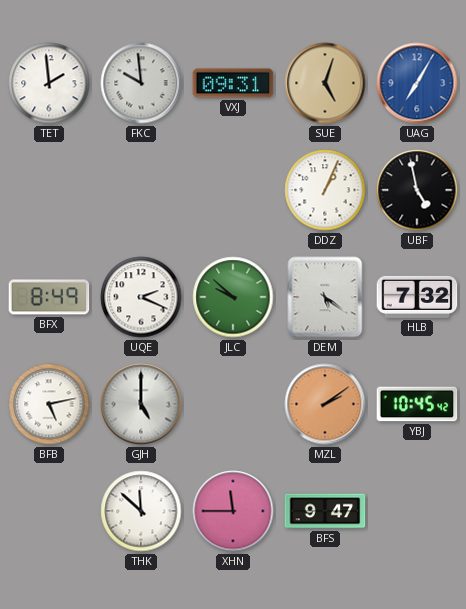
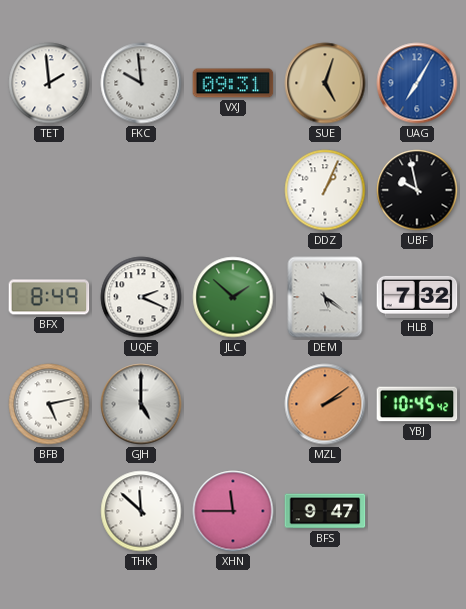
UBF: 4:58 -> 9:58
JLC: 9:52 -> 1:52
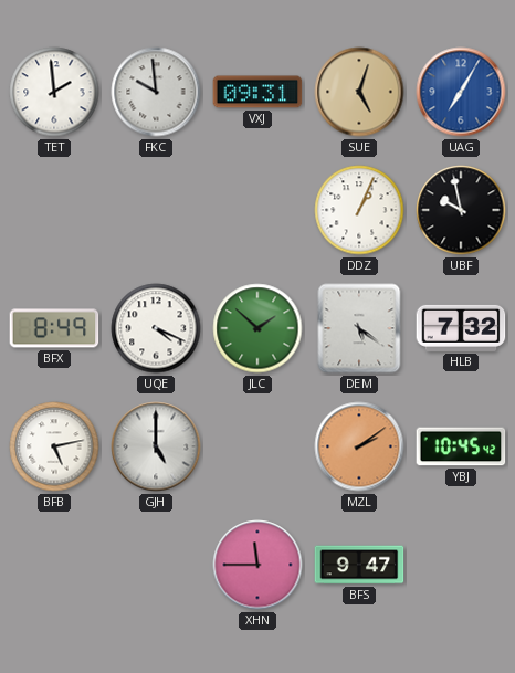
UQE: 2:19 -> 4:19
THK: 11:52 -> none
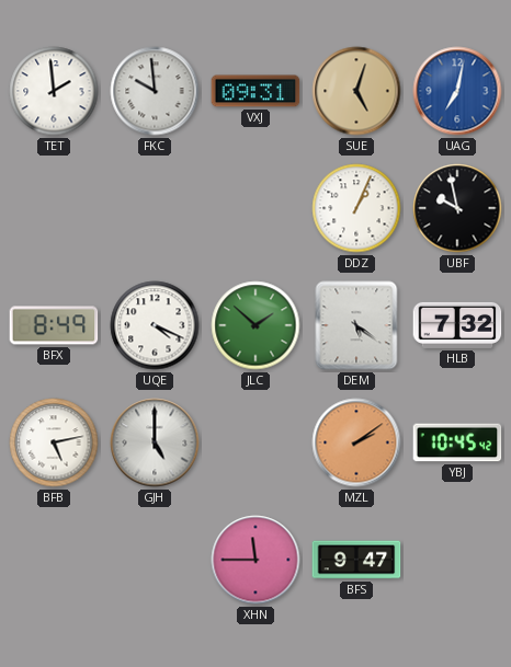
UAG: 7:05 -> 7:02
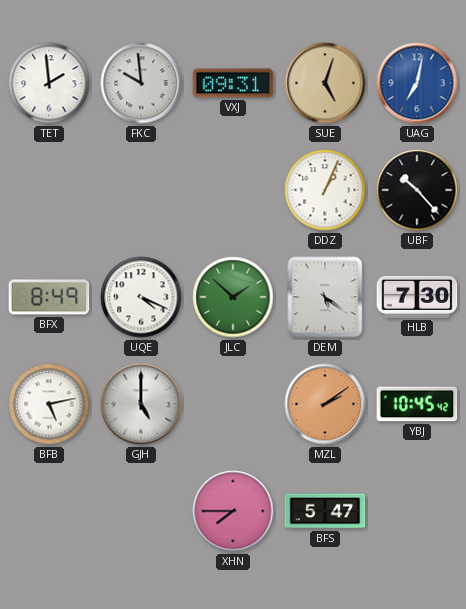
UBF: 9:58 -> 10:23
HLB: 7:32 -> 7:30
XHN: 11:45 -> 7:45
BFS: 9:47 -> 5:47
